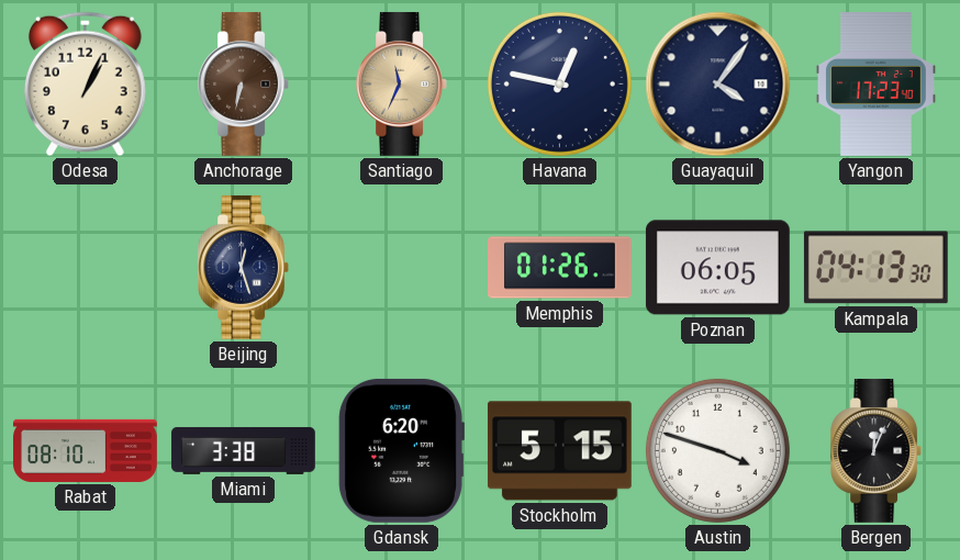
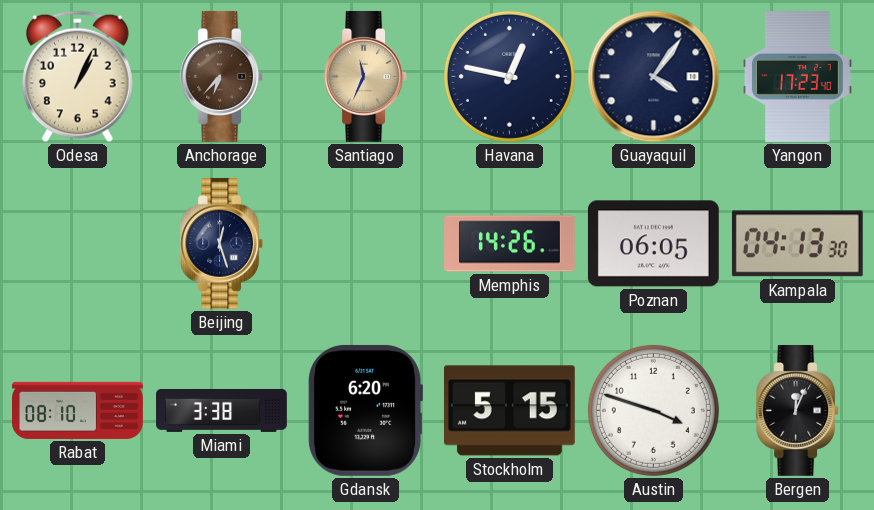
Anchorage: 6:32 -> 6:37
Memphis: 01:26 -> 14:26
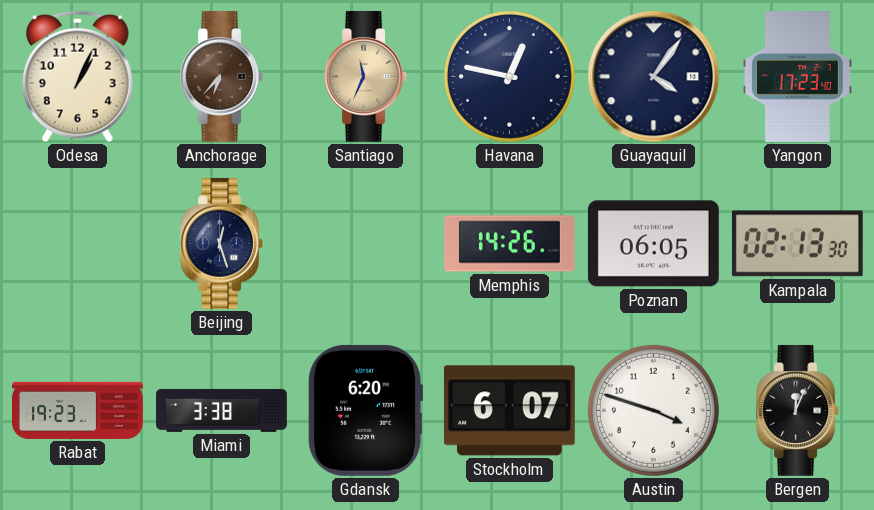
Kampala: 04:13 -> 02:13
Rabat: 08:10 -> 19:23
Stockholm: 5:15 -> 6:07
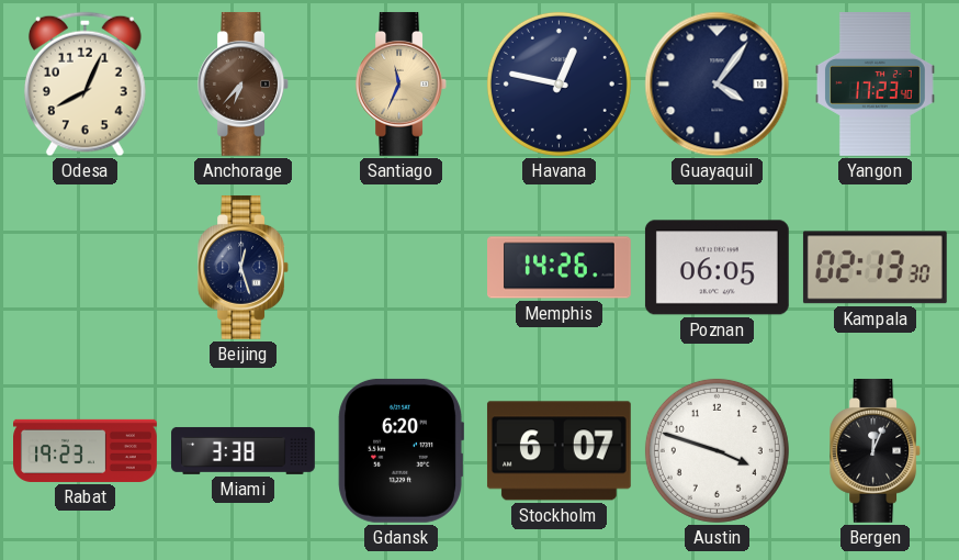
Odesa: 1:04 -> 8:04
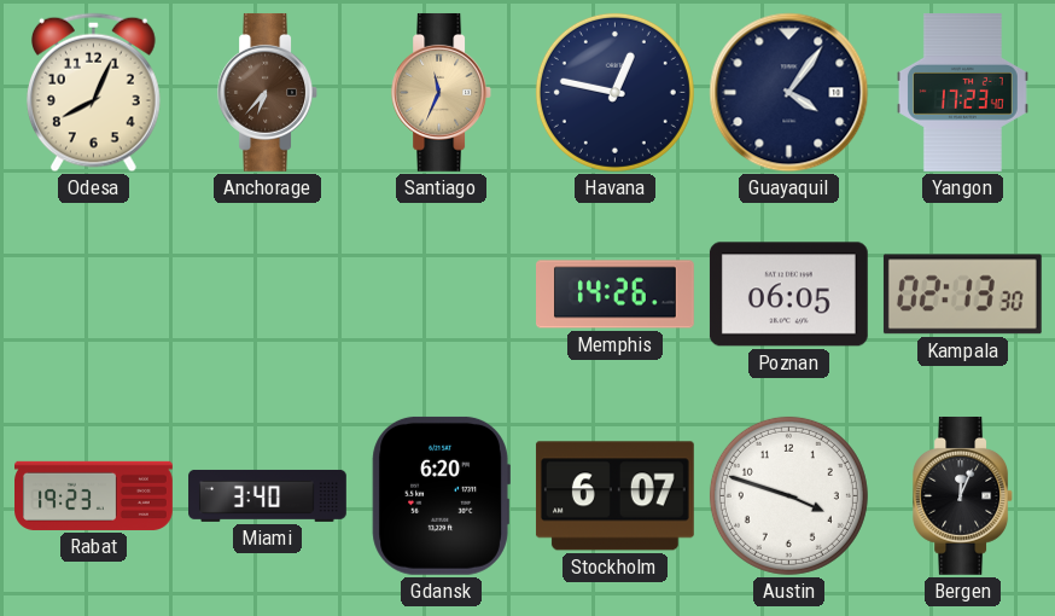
Beijing: 12:27 -> none
Miami: 3:38 -> 3:40
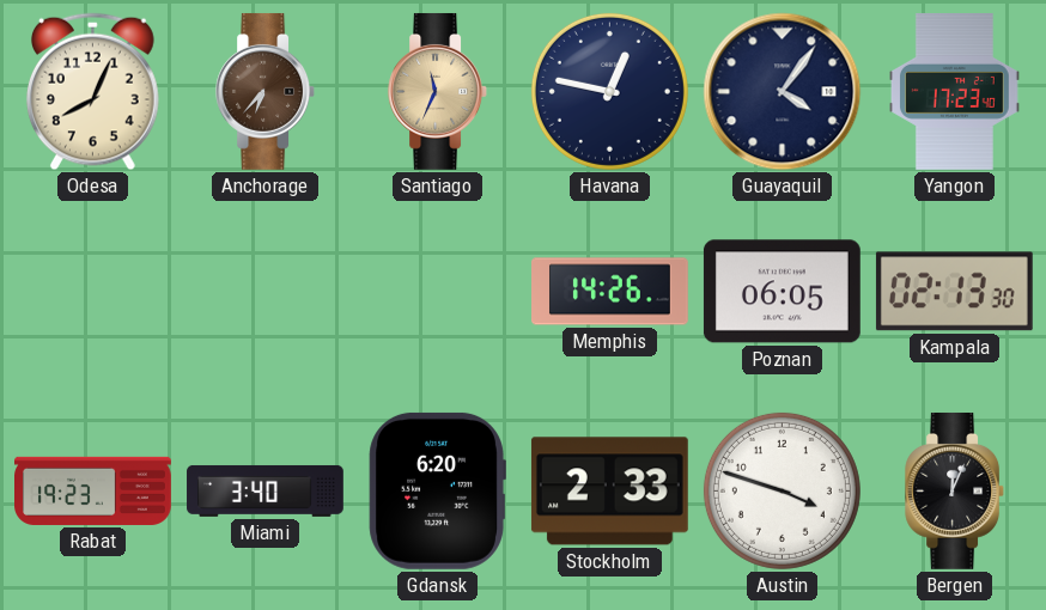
Stockholm: 6:07 -> 2:33
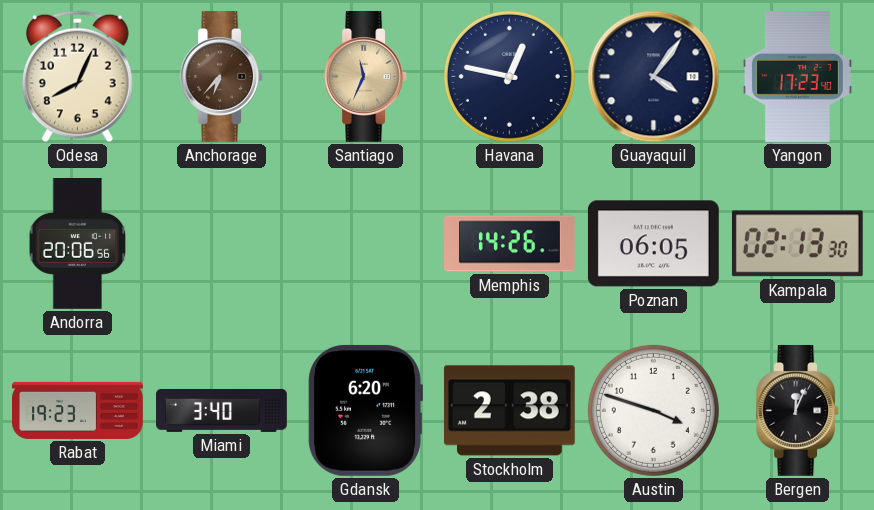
Andorra: none -> 20:06
Stockholm: 2:33 -> 2:38
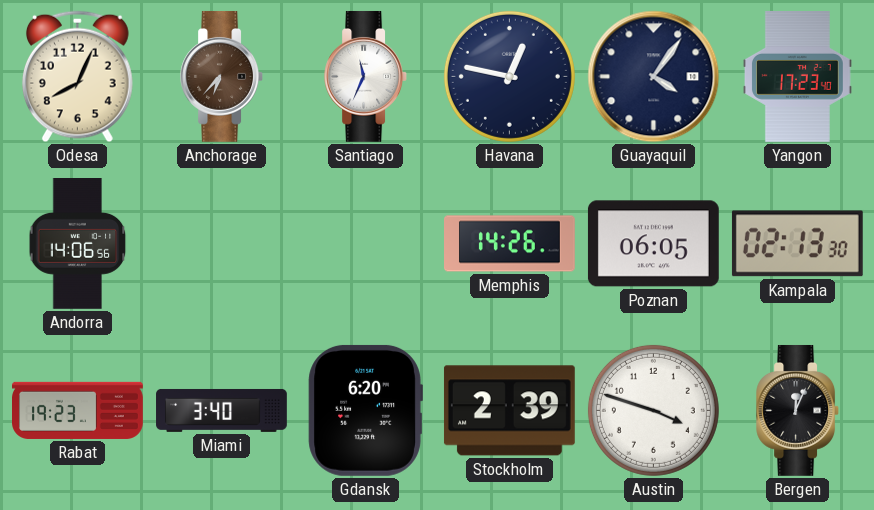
Santiago dial: champagne -> white
Andorra: 20:06 -> 14:06
Stockholm: 2:38 -> 2:39
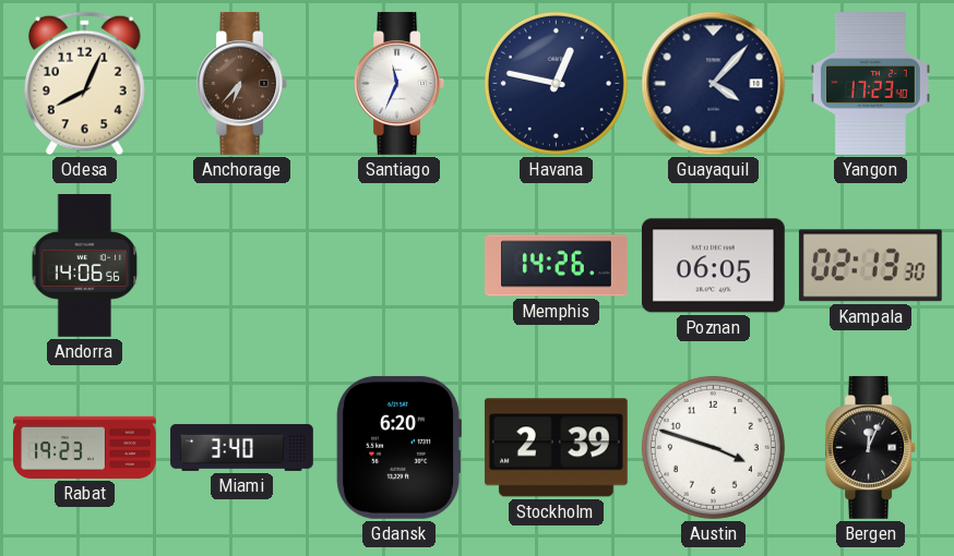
Guayaquil: 4:06 -> 4:07
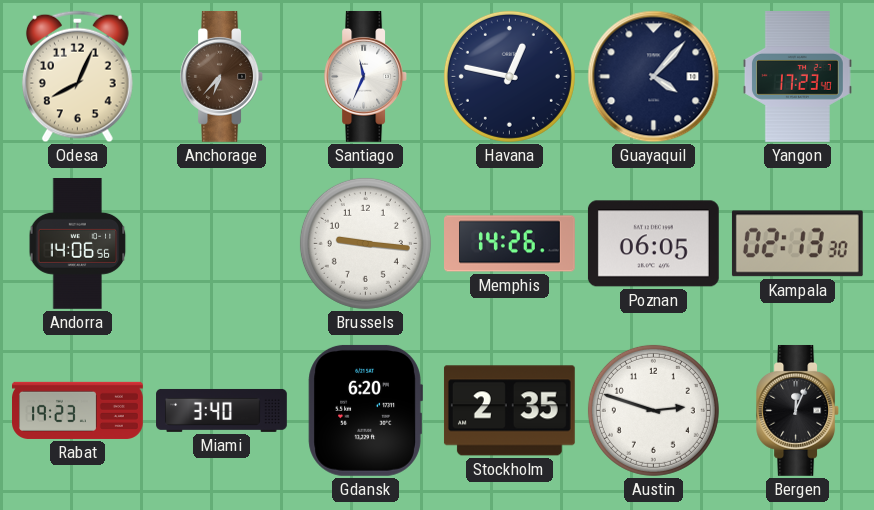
Brussels: none -> 9:16
Stockholm: 2:39 -> 2:35
Austin: 3:48 -> 2:48
